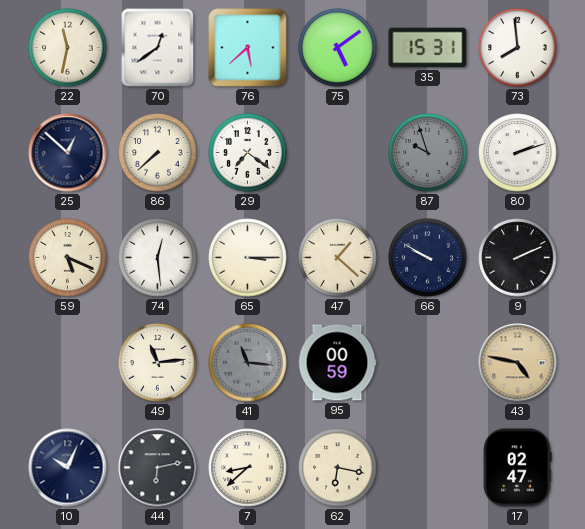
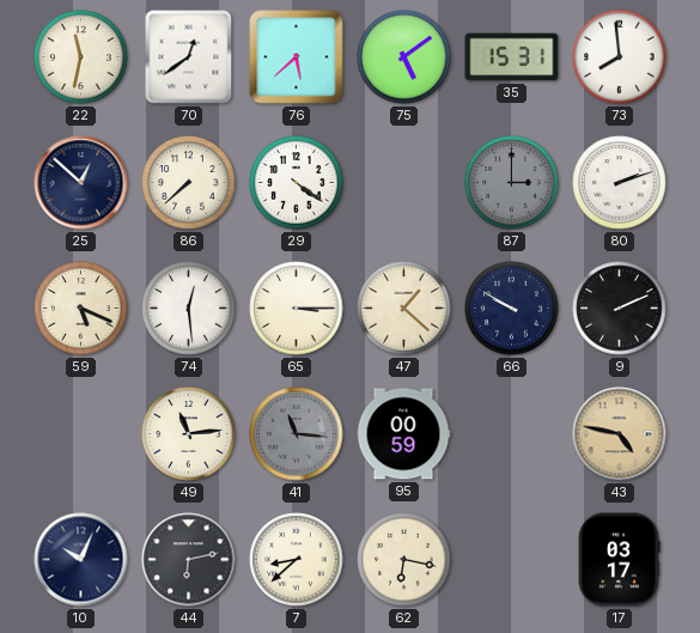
29: 7:21 -> 4:21
87: 9:57 -> 3:00
17: 02:47 -> 03:17
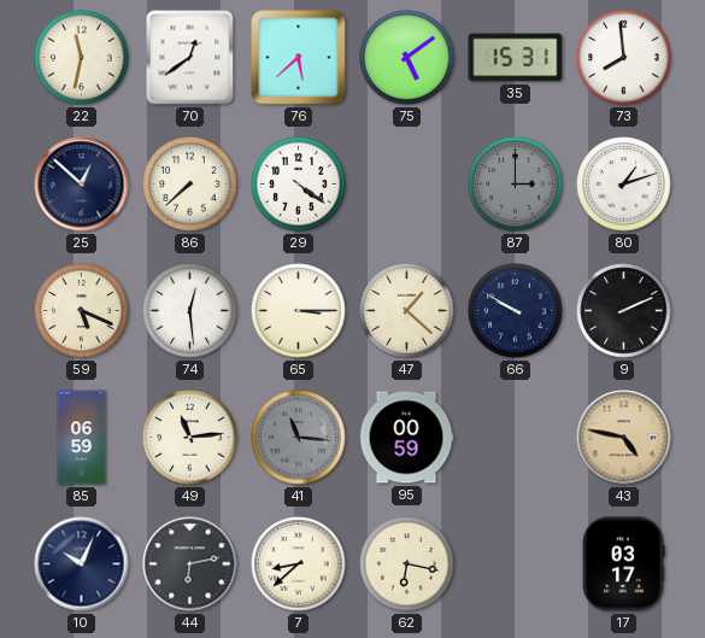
80: 2:12 -> 1:12
85: none -> 06:59
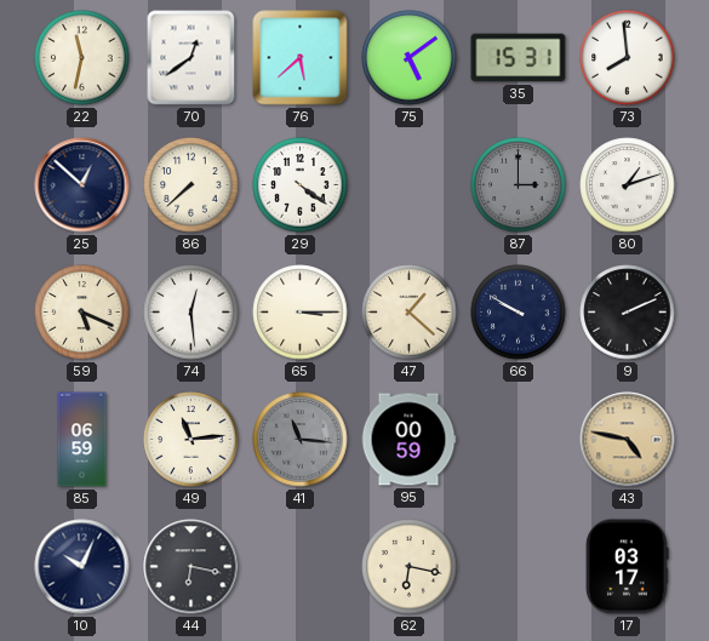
44: 6:13 -> 6:17
7: 8:38 -> none
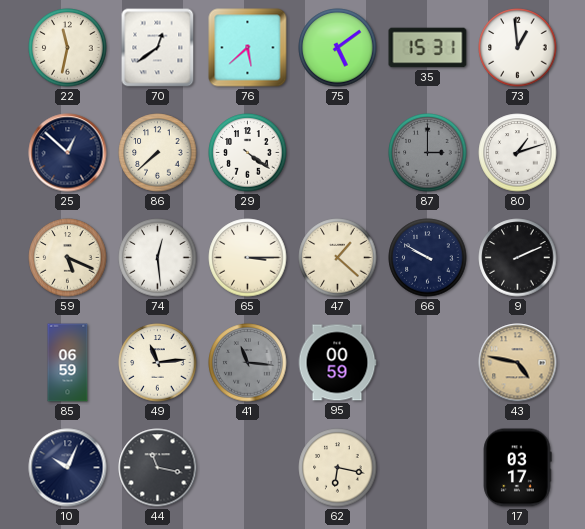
73: 7:59 -> 12:59
44: 6:17 -> 11:17
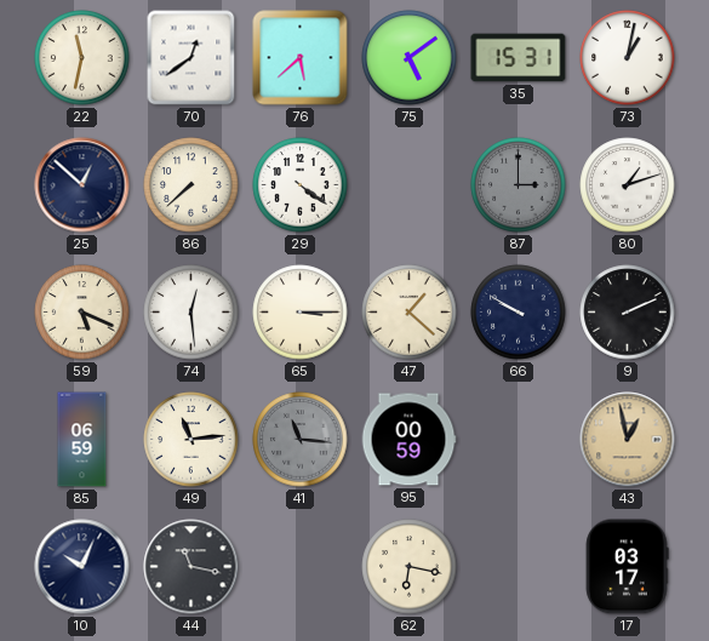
73: 12:59 -> 1:02
43: 4:47 -> 12:58
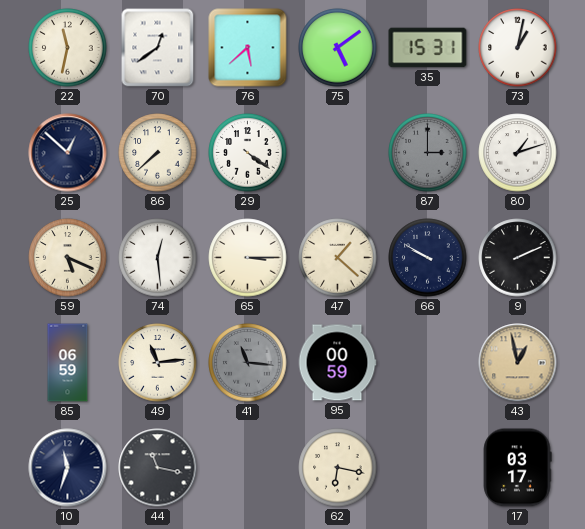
10: 10:04 -> 11:33
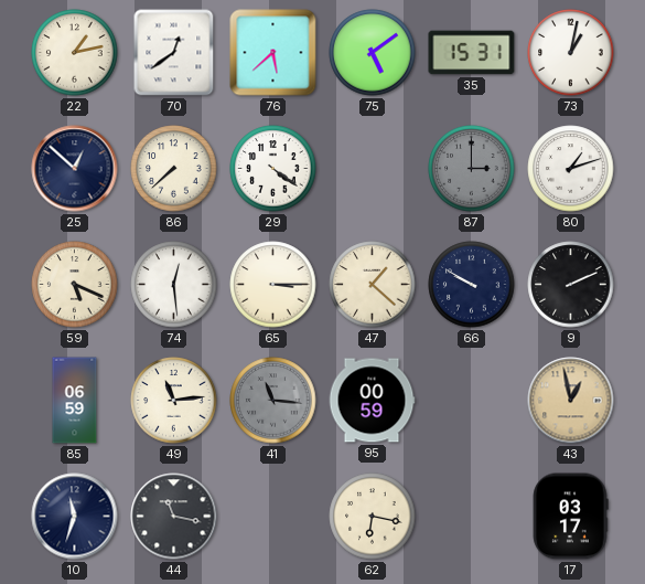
22: 11:32 -> 1:13
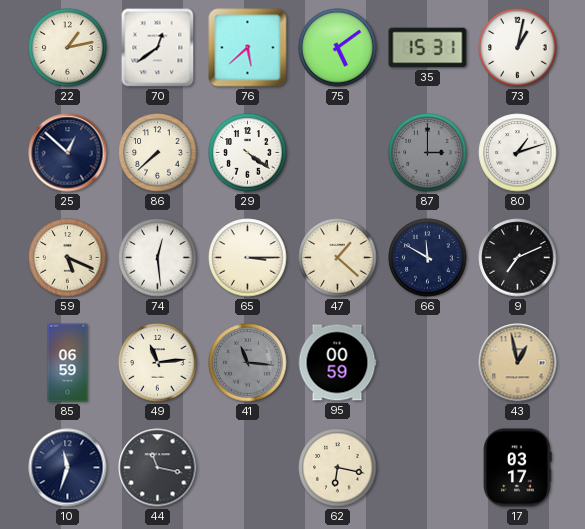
66: 9:50 -> 11:50
9: 2:11 -> 7:11
